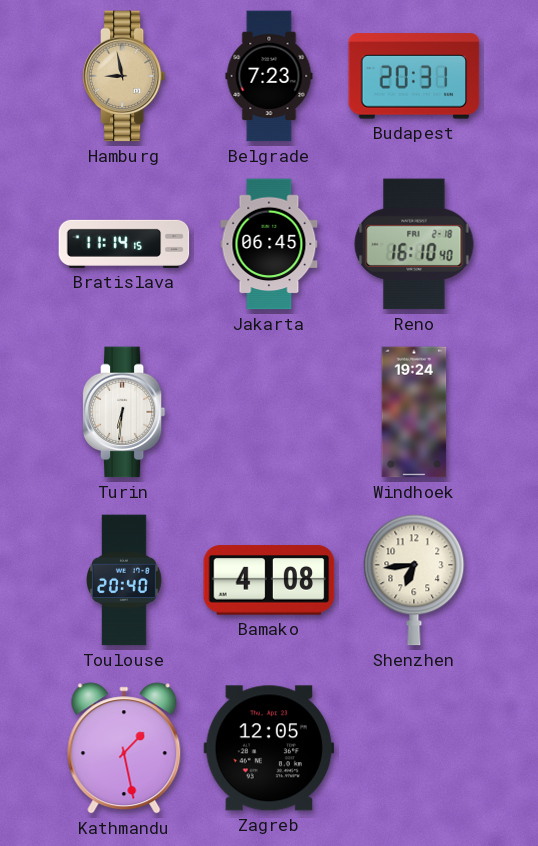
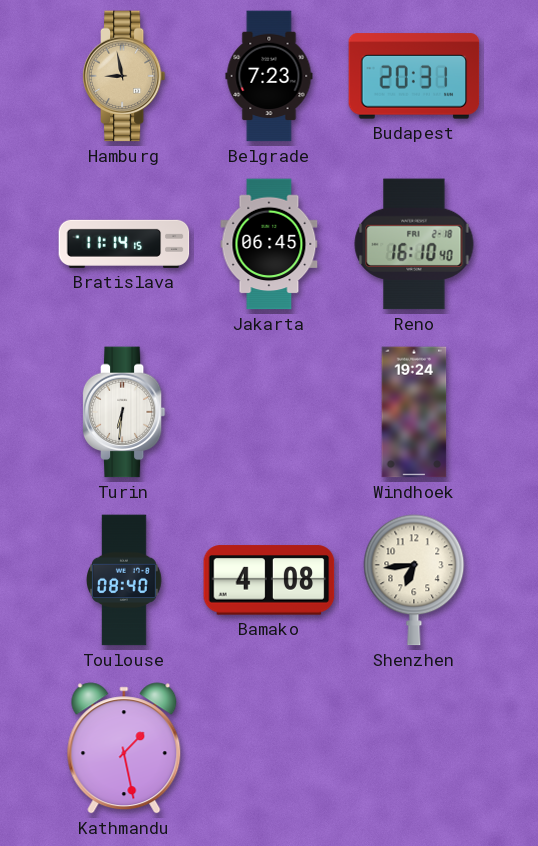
Toulouse: 20:40 -> 08:40
Zagreb: 12:05 -> none
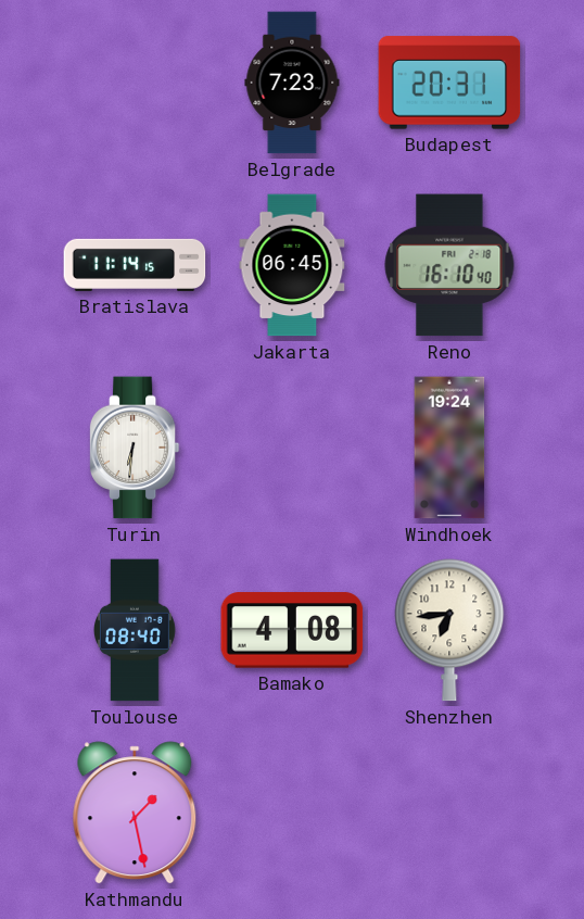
Hamburg: 8:58 -> none
